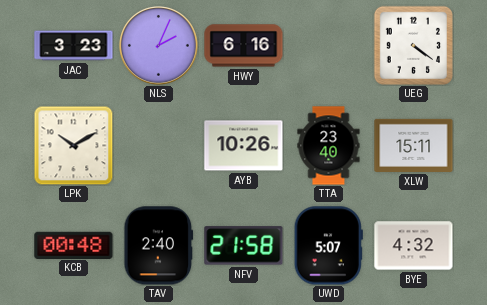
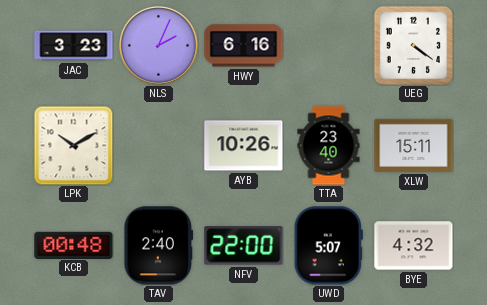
NFV: 21:58 -> 22:00
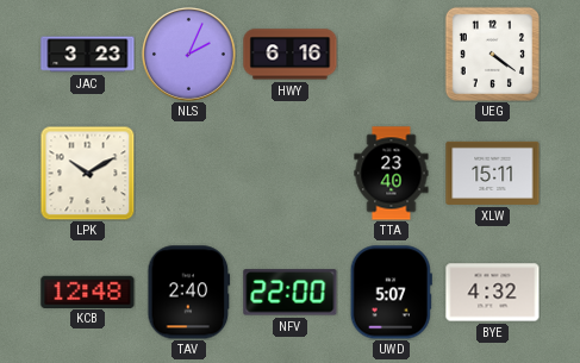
AYB: 10:26 -> none
KCB: 00:48 -> 12:48
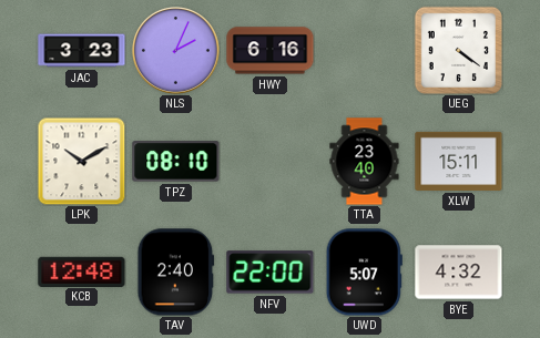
TPZ: none -> 08:10
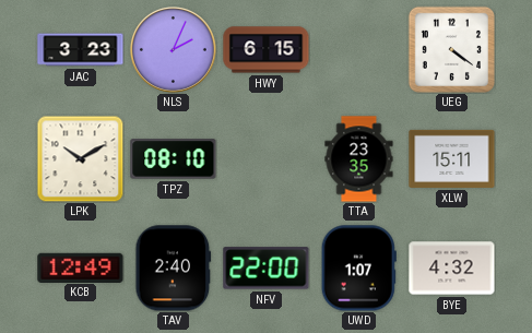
HWY: 6:16 -> 6:15
TTA: 23:40 -> 23:35
KCB: 12:48 -> 12:49
UWD: 5:07 -> 1:07
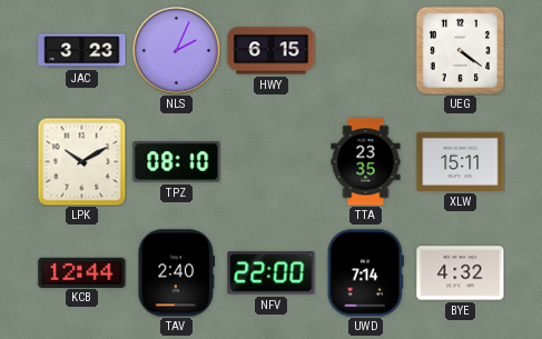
KCB: 12:49 -> 12:44
UWD: 1:07 -> 7:14
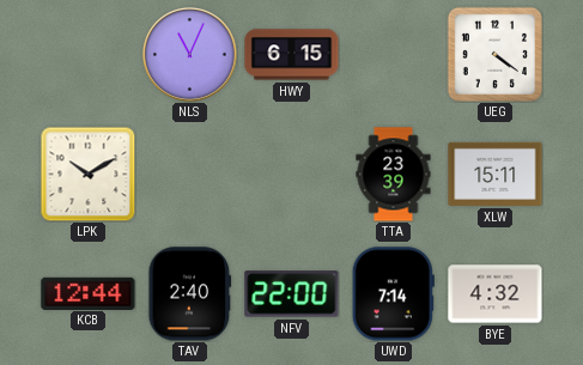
JAC: 3:23 -> none
NLS: 2:04 -> 11:04
TPZ: 08:10 -> none
TTA: 23:35 -> 23:39
